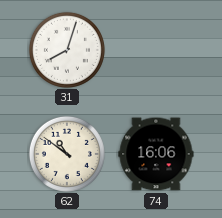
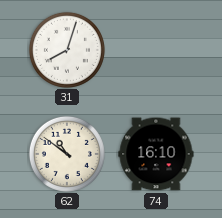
74: 16:06 -> 16:10
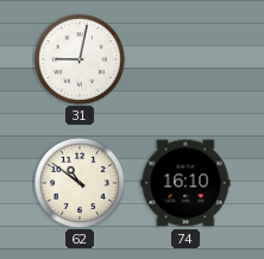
31: 8:03 -> 9:02
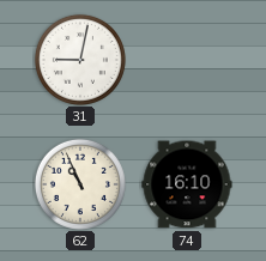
62: 10:51 -> 10:56
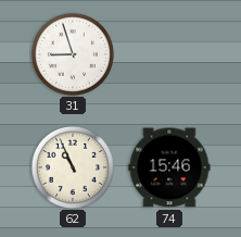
31: 9:02 -> 8:57
74: 16:10 -> 15:46
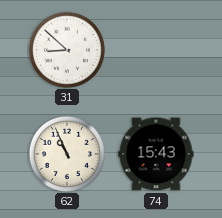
31: 8:57 -> 8:52
74: 15:46 -> 15:43
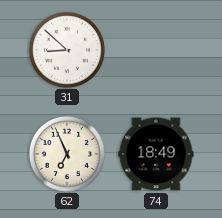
62: 10:56 -> 6:56
74: 15:43 -> 18:49
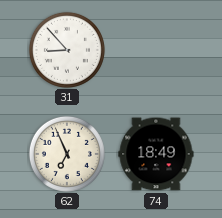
31: 8:52 -> 8:53
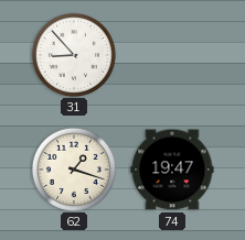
62: 6:56 -> 1:18
74: 18:49 -> 19:47
